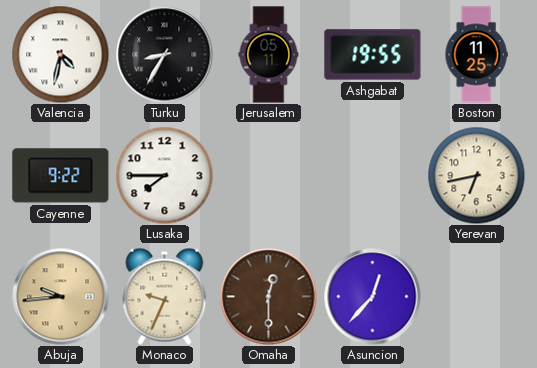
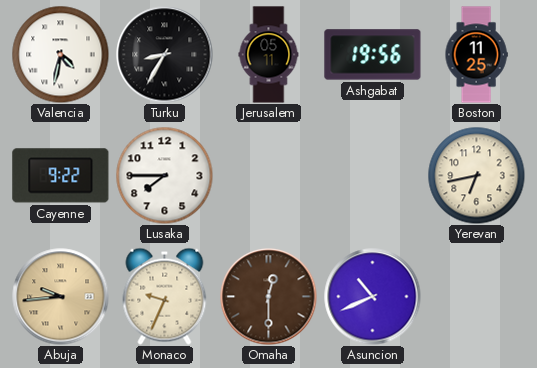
Ashgabat: 19:55 -> 19:56
Asuncion: 12:37 -> 10:41
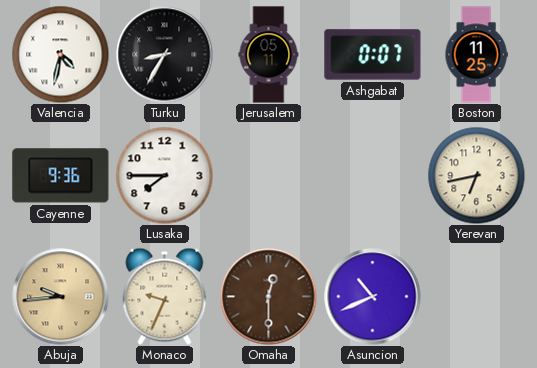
Ashgabat: 19:56 -> 0:07
Cayenne: 9:22 -> 9:36
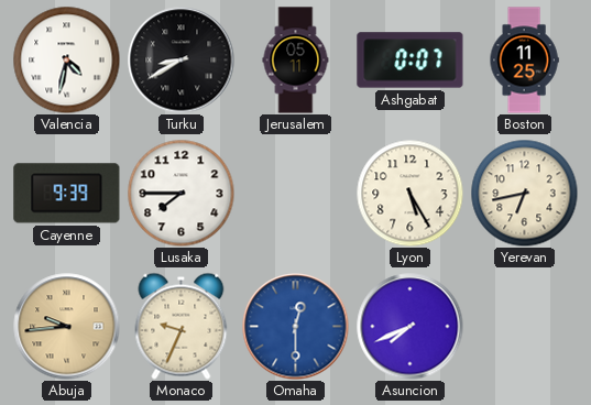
Turku: 8:35 -> 8:40
Cayenne: 9:36 -> 9:39
Lyon: none -> 5:25
Omaha dial: brown -> blue
Asuncion: 10:41 -> 7:41
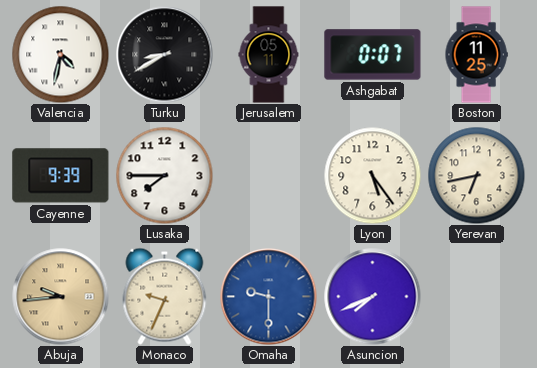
Lyon: 5:25 -> 5:24
Omaha: 12:30 -> 9:30
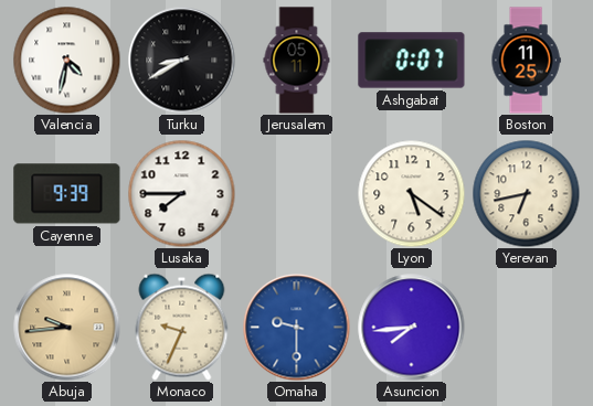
Lyon: 5:24 -> 5:21
Asuncion: 7:41 -> 7:44
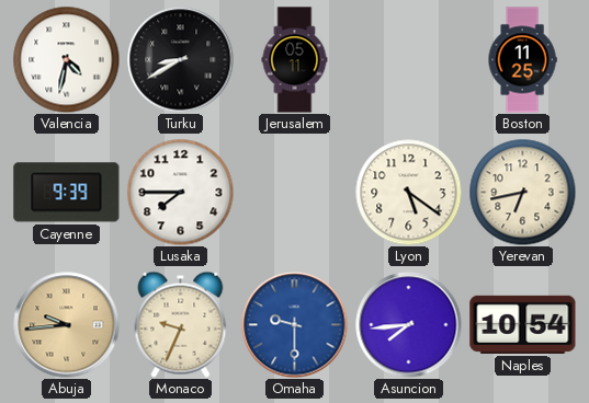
Ashgabat: 0:07 -> none
Naples: none -> 10:54
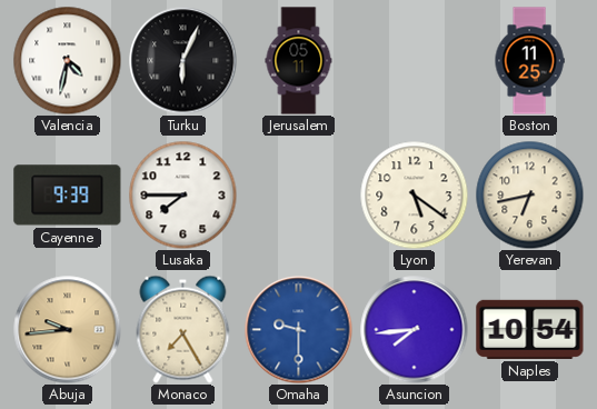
Turku: 8:40 -> 6:04
Monaco: 9:34 -> 7:25
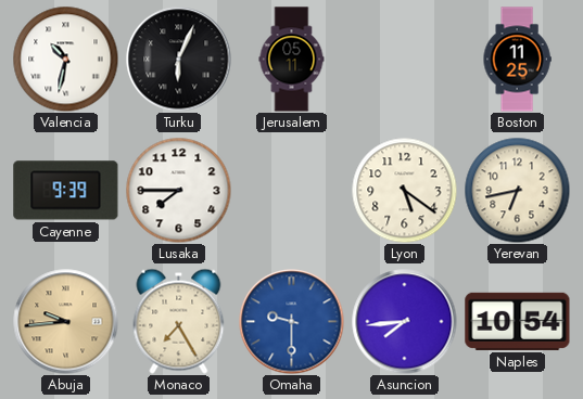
Valencia: 4:32 -> 10:32
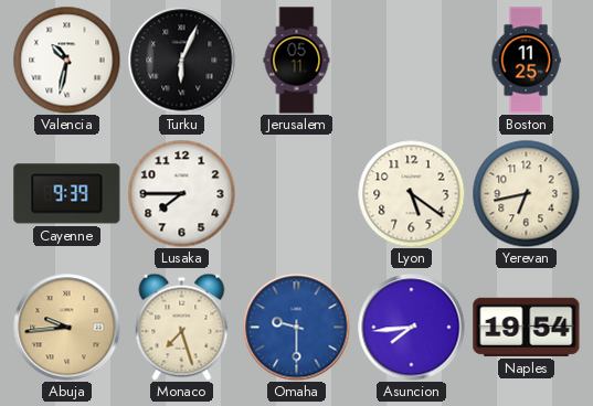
Monaco: 7:25 -> 7:27
Naples: 10:54 -> 19:54
